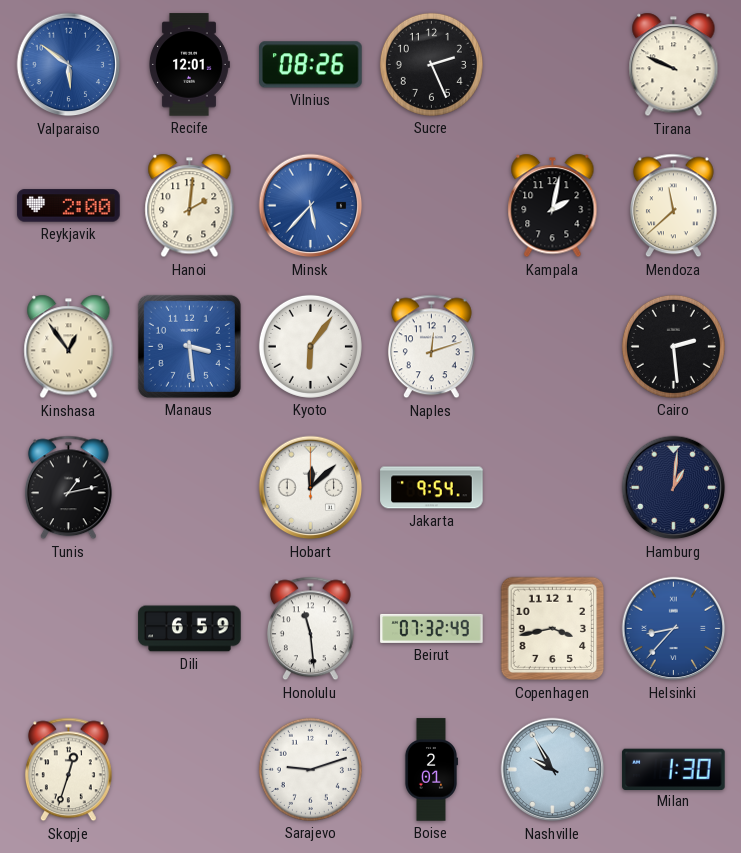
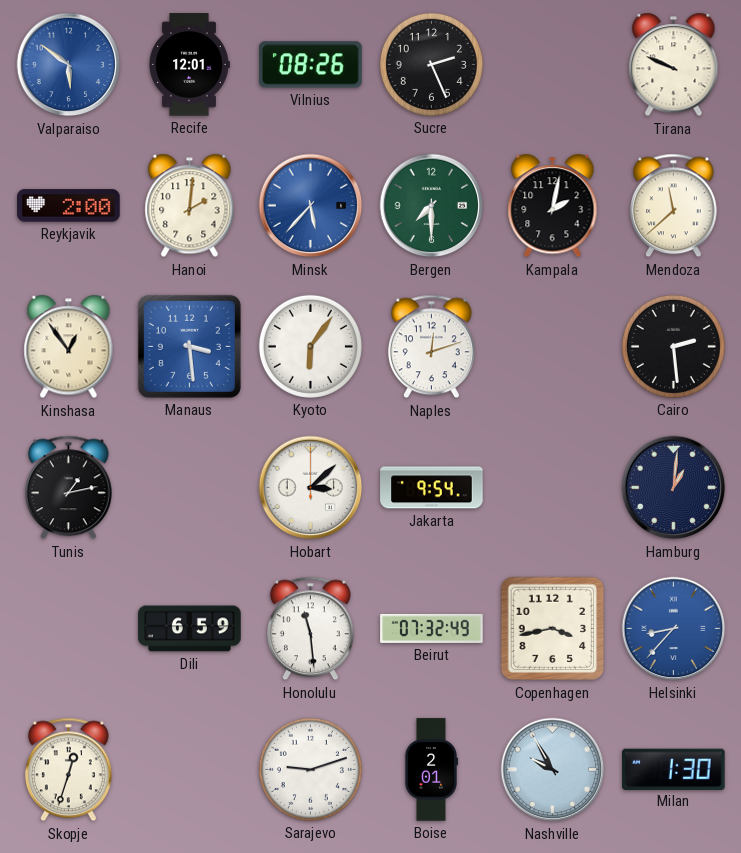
Bergen: none -> 7:30
Hobart: 12:08 -> 3:08
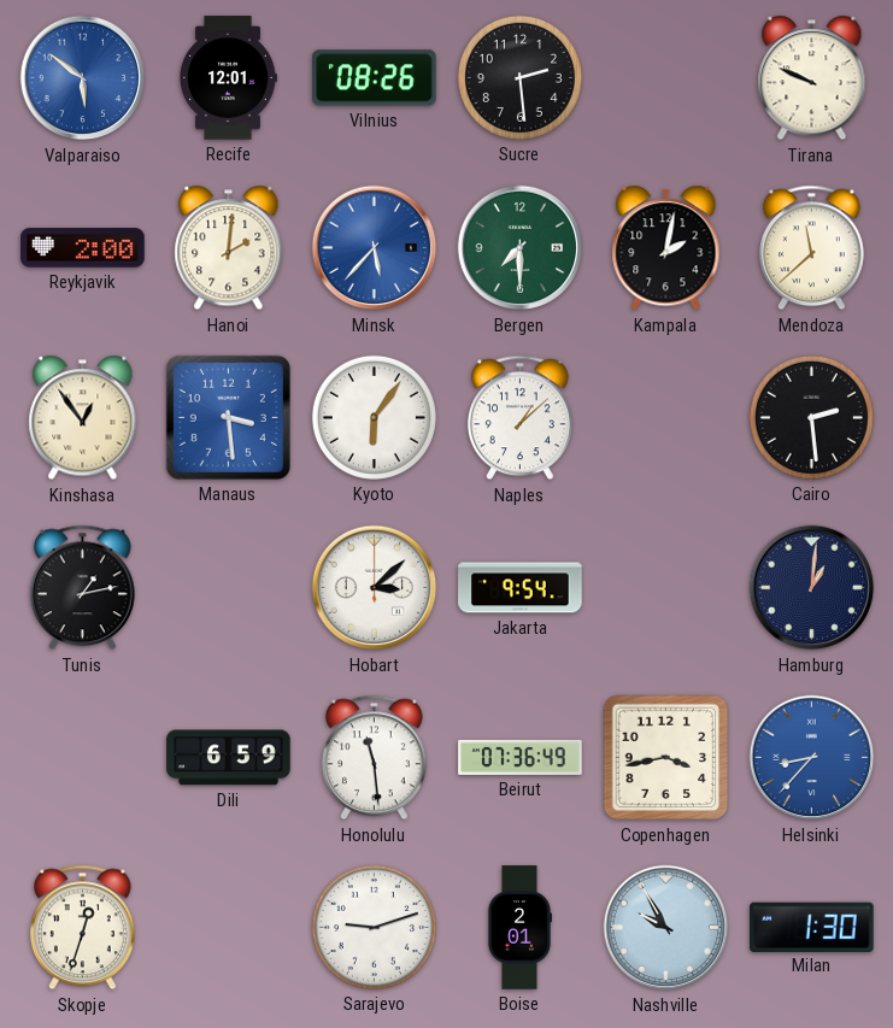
Sucre: 2:26 -> 2:29
Naples: 12:12 -> 1:08
Beirut: 07:32 -> 07:36
